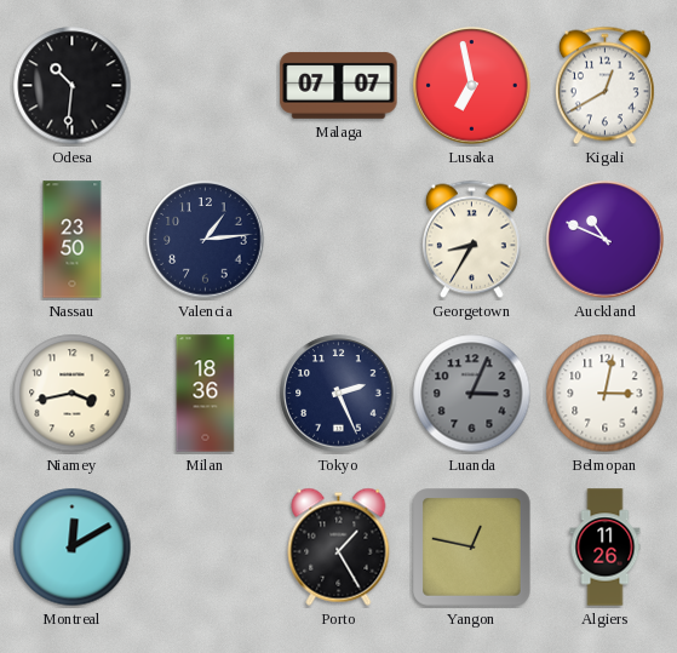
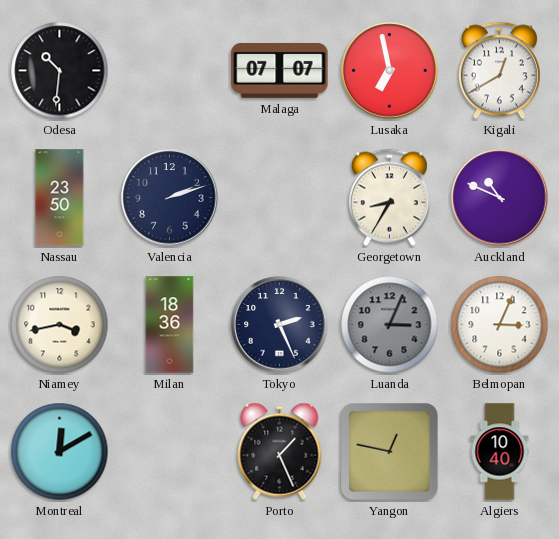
Valencia: 1:14 -> 2:12
Belmopan: 3:02 -> 3:04
Porto: 1:25 -> 1:26
Algiers: 11:26 -> 10:40
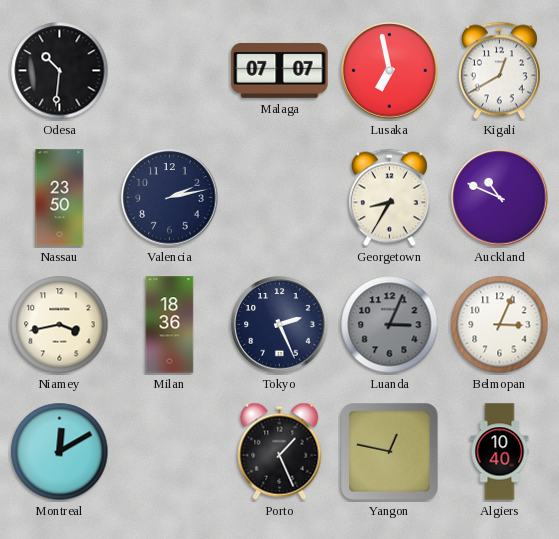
Valencia: 2:12 -> 2:13
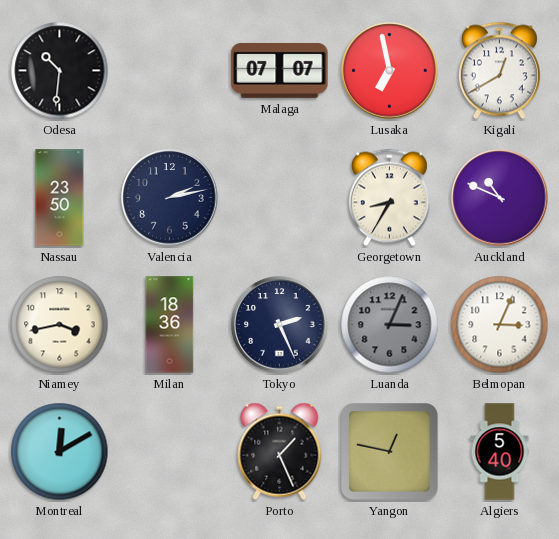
Algiers: 10:40 -> 5:40
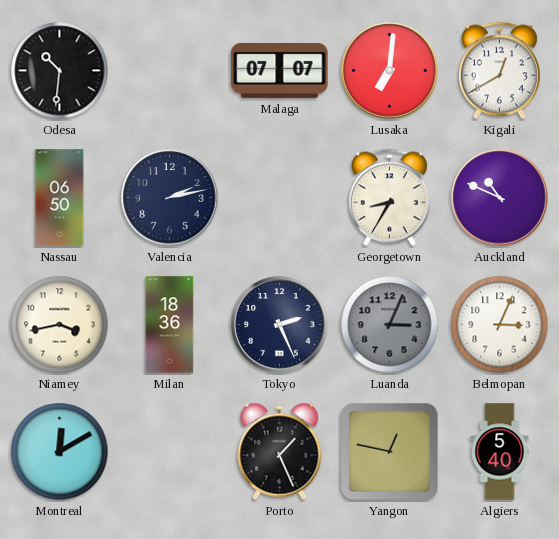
Lusaka: 6:58 -> 7:01
Nassau: 23:50 -> 06:50
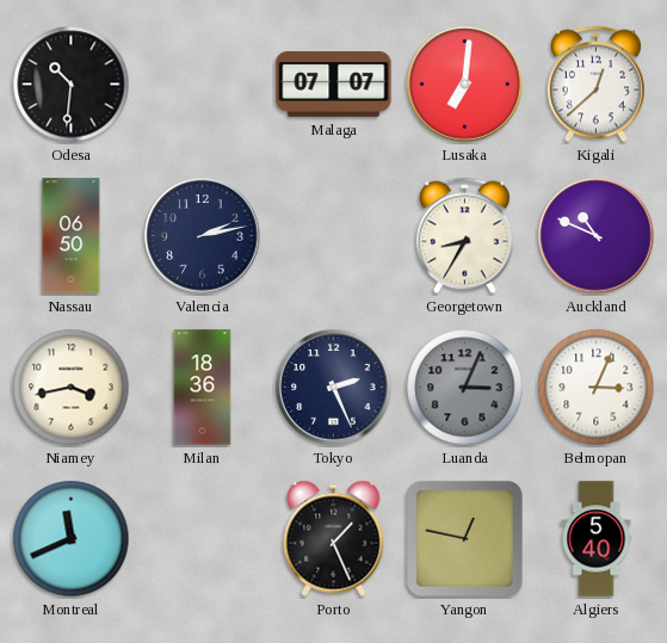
Kigali: 12:40 -> 12:38
Montreal: 12:10 -> 11:41
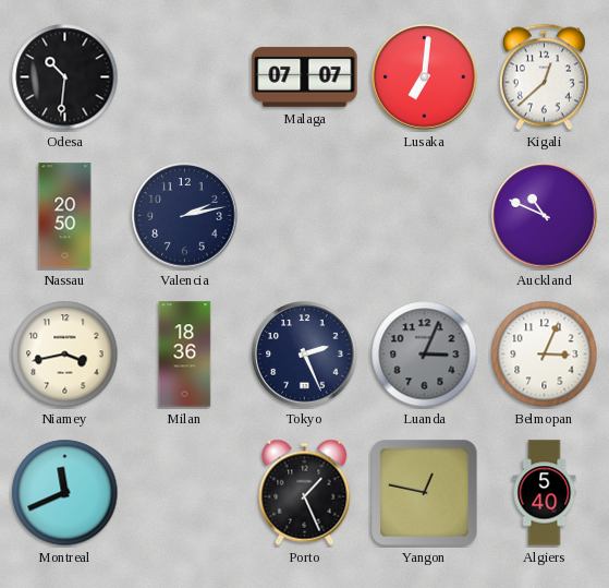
Nassau: 06:50 -> 20:50
Georgetown: 8:35 -> none
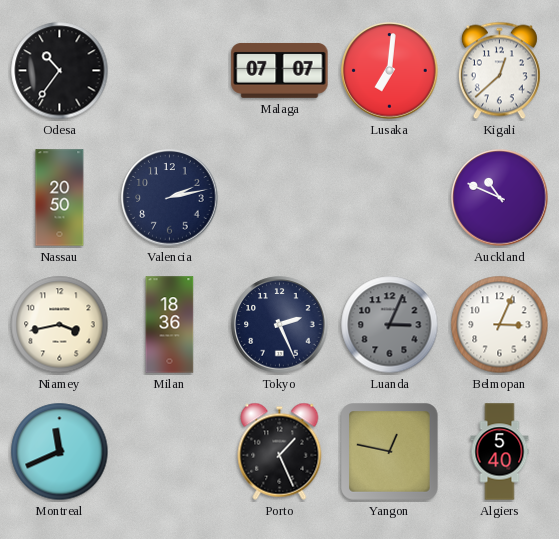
Odesa: 10:31 -> 10:36
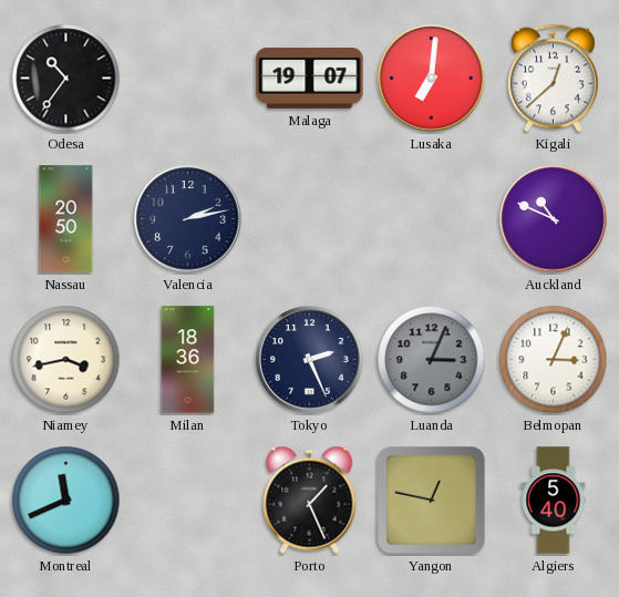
Malaga: 07:07 -> 19:07
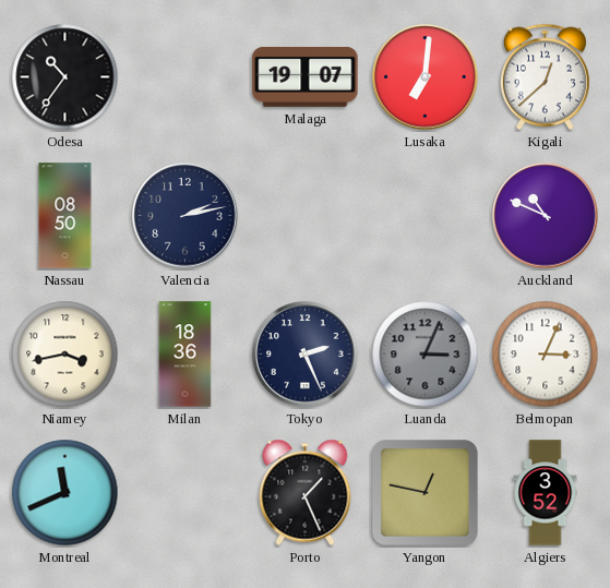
Nassau: 20:50 -> 08:50
Algiers: 5:40 -> 3:52
